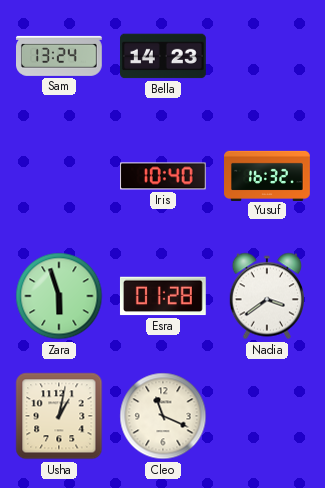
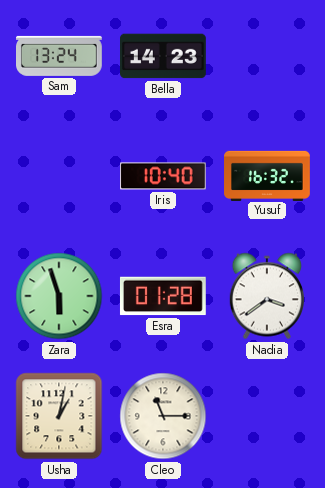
Cleo: 11:19 -> 11:15
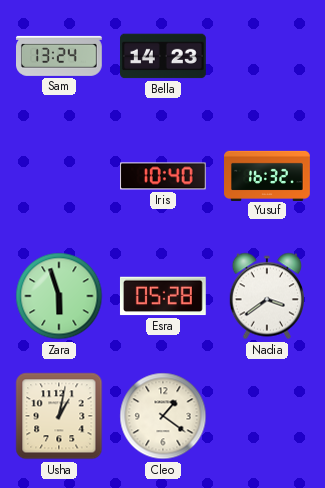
Esra: 01:28 -> 05:28
Cleo: 11:15 -> 1:21
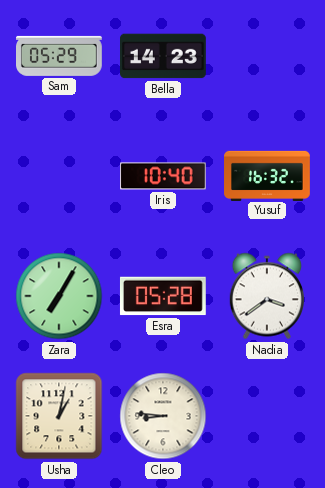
Sam: 13:24 -> 05:29
Zara: 5:57 -> 7:05
Cleo: 1:21 -> 8:46
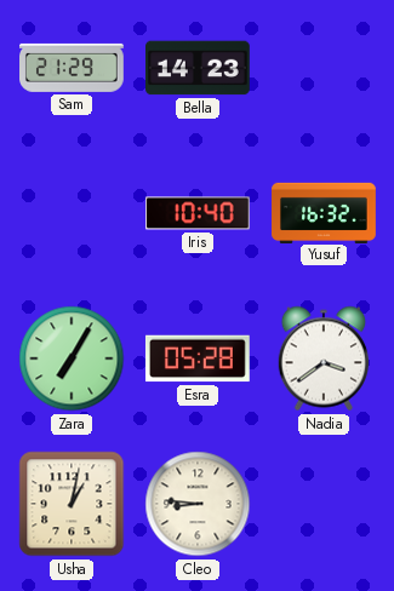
Sam: 05:29 -> 21:29
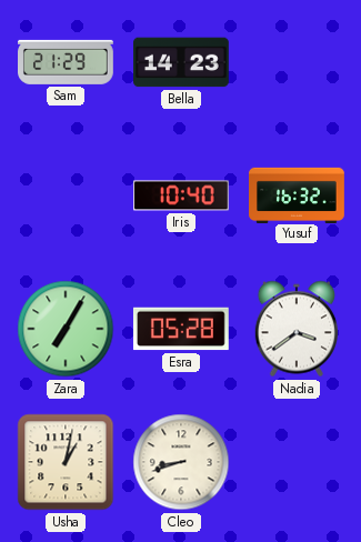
Cleo: 8:46 -> 8:42
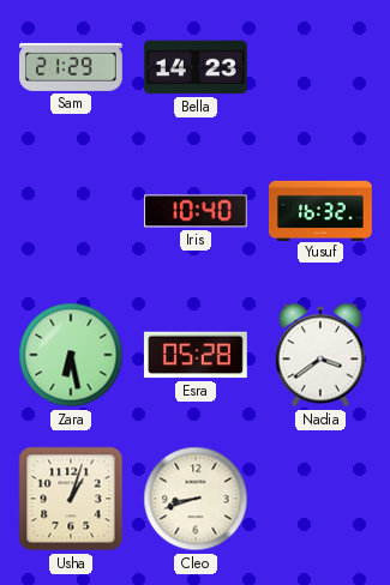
Zara: 7:05 -> 6:28
Usha: 1:02 -> 1:03
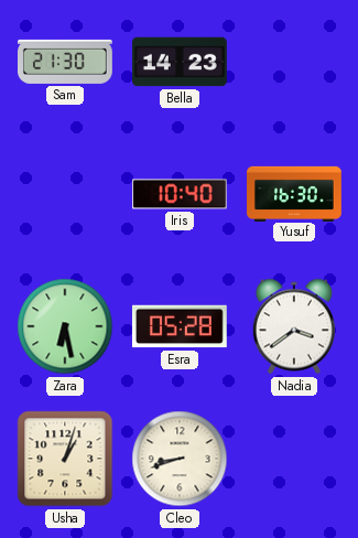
Sam: 21:29 -> 21:30
Yusuf: 16:32 -> 16:30
